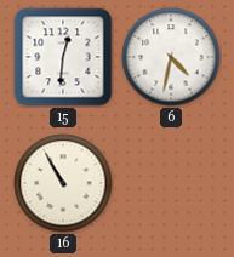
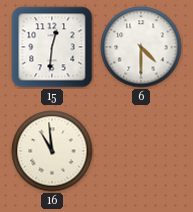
6: 4:32 -> 4:30
16: 10:55 -> 10:59
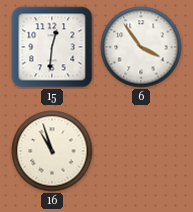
6: 4:30 -> 3:54
16: 10:59 -> 10:57
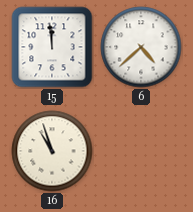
15: 12:31 -> 11:59
6: 3:54 -> 4:38
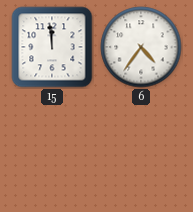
6: 4:38 -> 4:36
16: 10:57 -> none
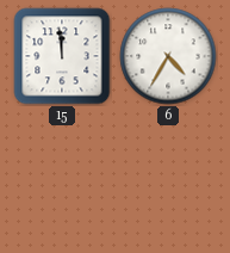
6: 4:36 -> 4:35
